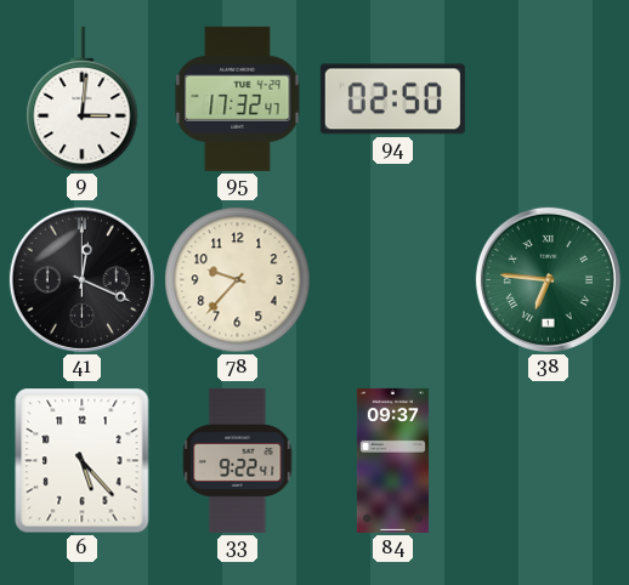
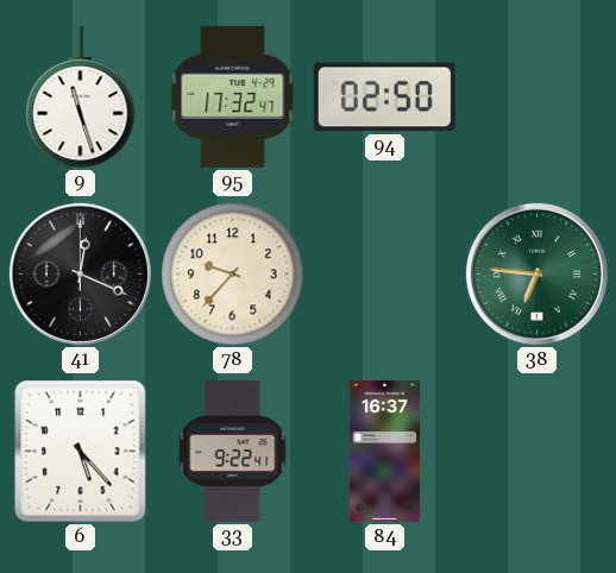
9: 3:01 -> 11:27
84: 09:37 -> 16:37
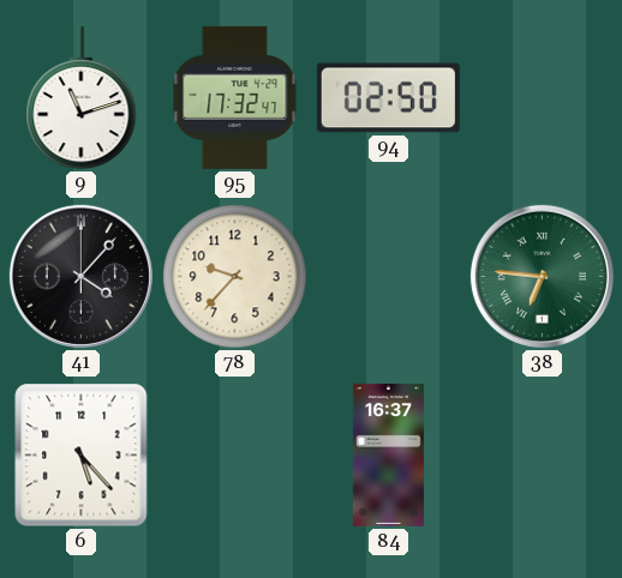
9: 11:27 -> 11:12
41: 12:19 -> 4:07
33: 9:22 -> none
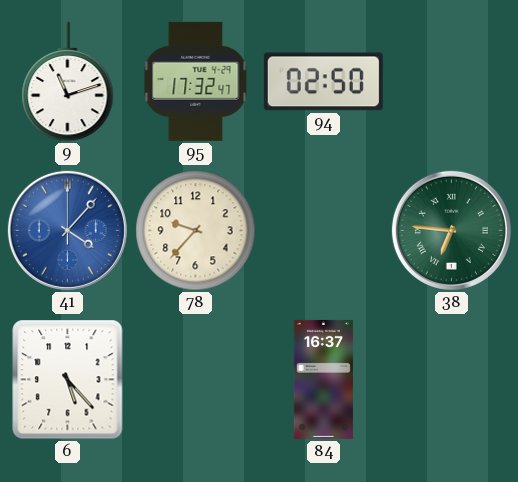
41 dial: black -> blue
